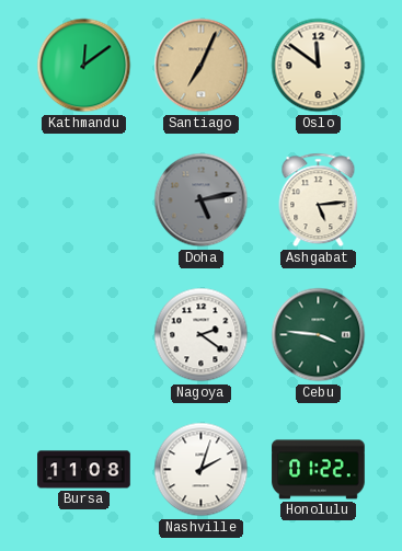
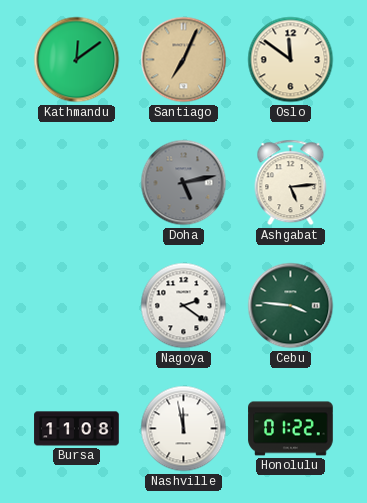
Nashville: 2:03 -> 11:58
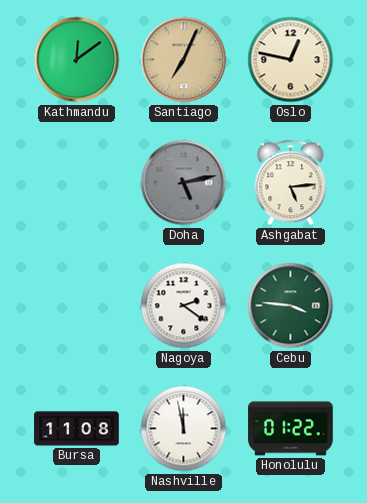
Oslo: 11:51 -> 12:47
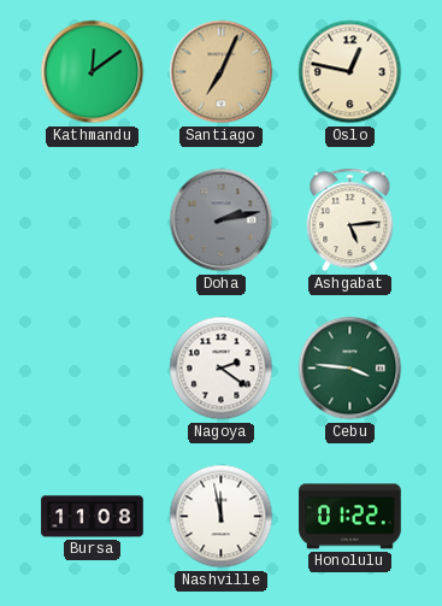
Doha: 5:13 -> 2:13
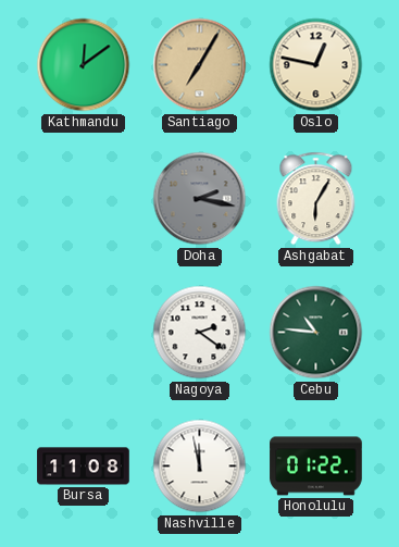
Santiago: 7:04 -> 7:05
Doha: 2:13 -> 2:17
Ashgabat: 5:14 -> 6:05
Cebu: 3:46 -> 10:46
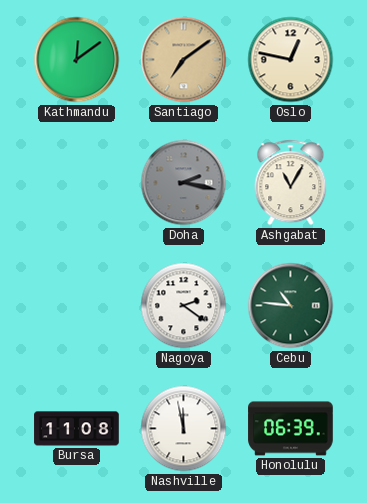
Santiago: 7:05 -> 7:09
Ashgabat: 6:05 -> 11:05
Honolulu: 01:22 -> 06:39
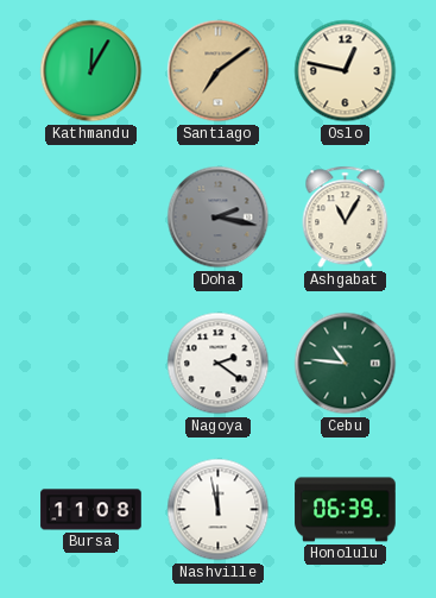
Kathmandu: 12:09 -> 12:05
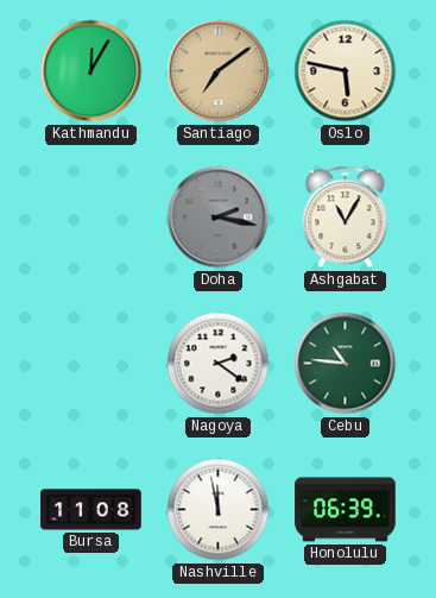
Oslo: 12:47 -> 5:47
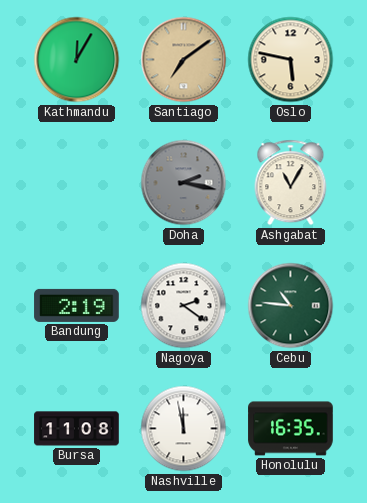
Bandung: none -> 2:19
Honolulu: 06:39 -> 16:35
